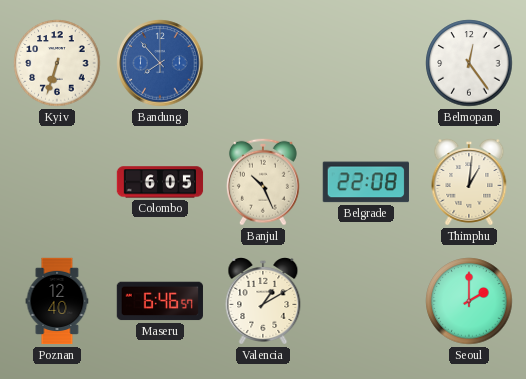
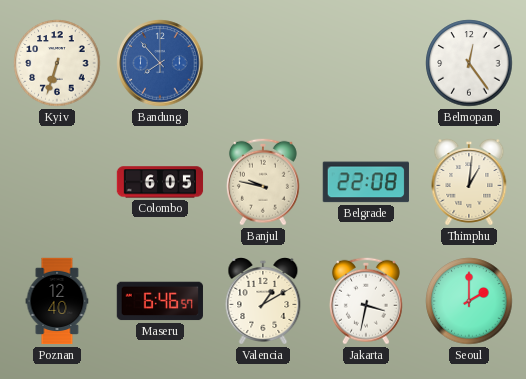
Banjul: 10:26 -> 9:47
Jakarta: none -> 3:32
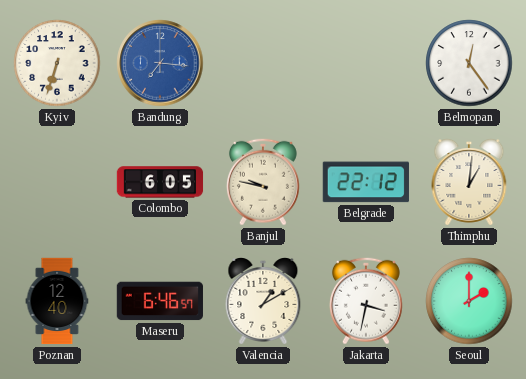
Bandung: 7:53 -> 7:16
Belgrade: 22:08 -> 22:12
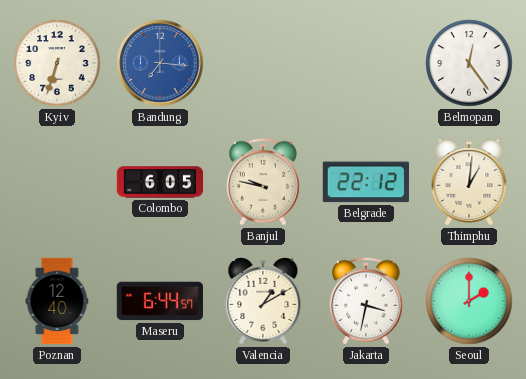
Maseru: 6:46 -> 6:44
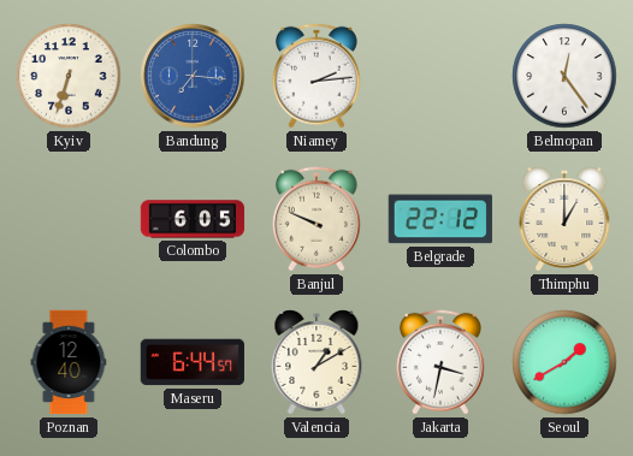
Niamey: none -> 2:14
Banjul: 9:47 -> 9:49
Thimphu: 1:01 -> 1:00
Seoul: 2:00 -> 1:40
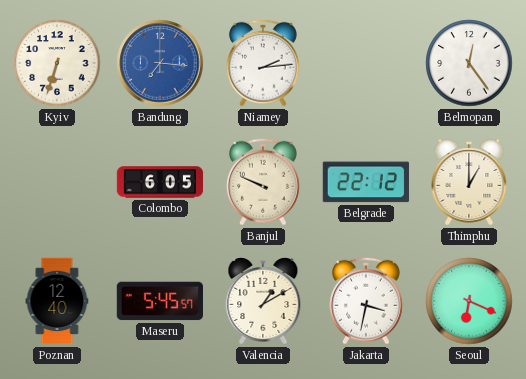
Maseru: 6:44 -> 5:45
Seoul: 1:40 -> 6:19
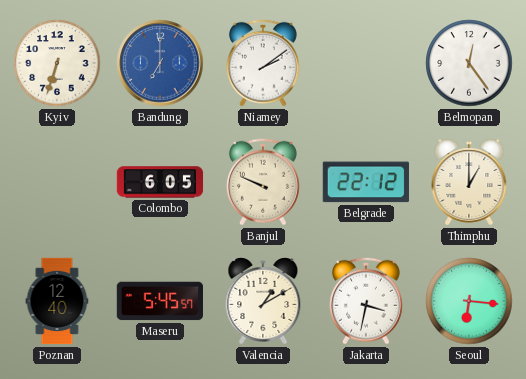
Bandung: 7:16 -> 7:00
Niamey: 2:14 -> 2:09
Seoul: 6:19 -> 6:16
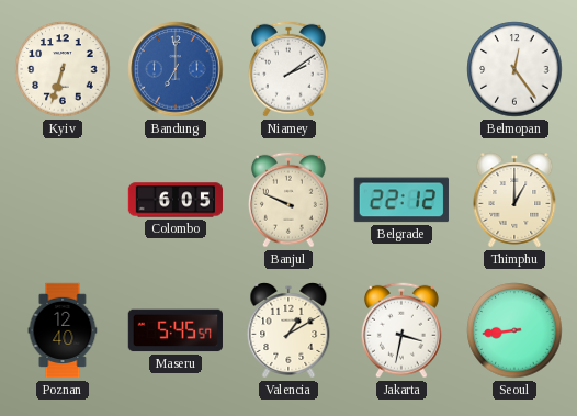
Seoul: 6:16 -> 8:44
